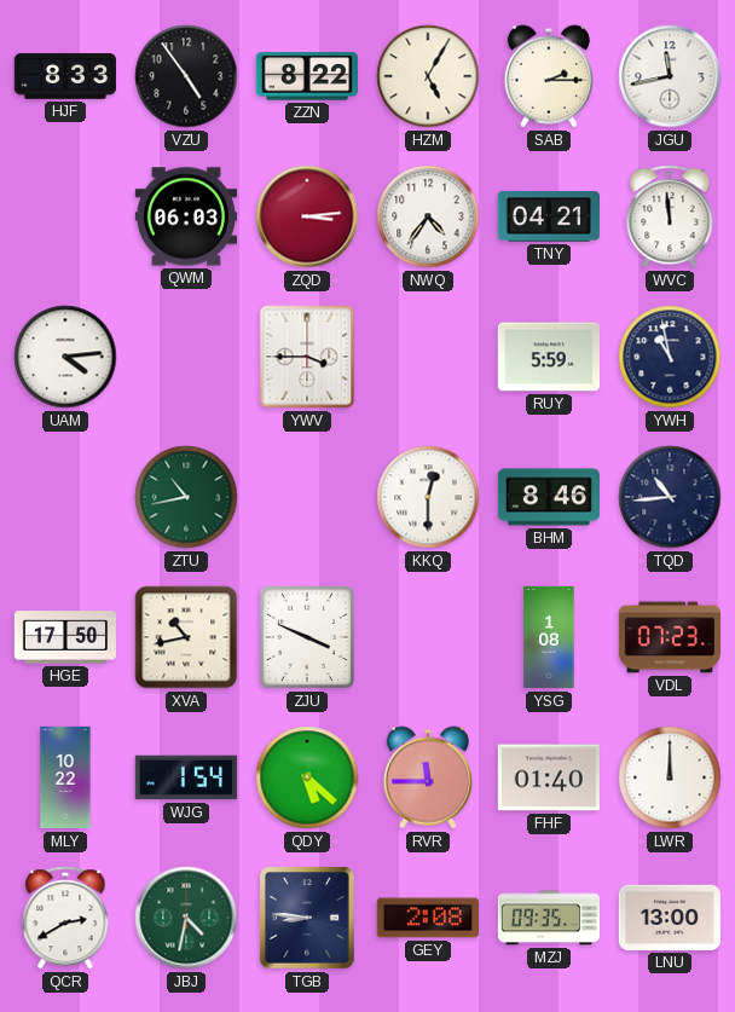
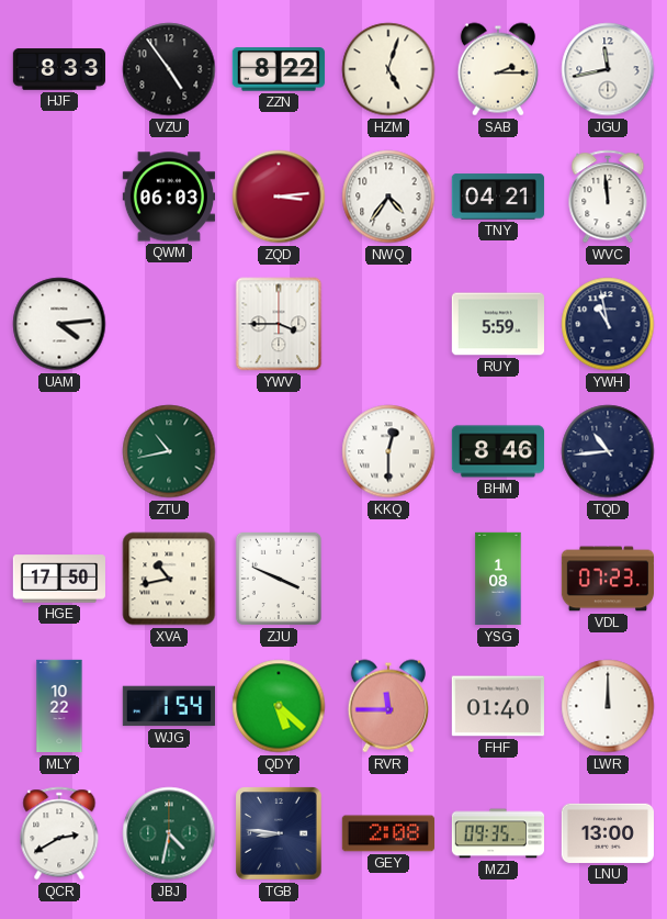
HZM: 5:05 -> 5:03
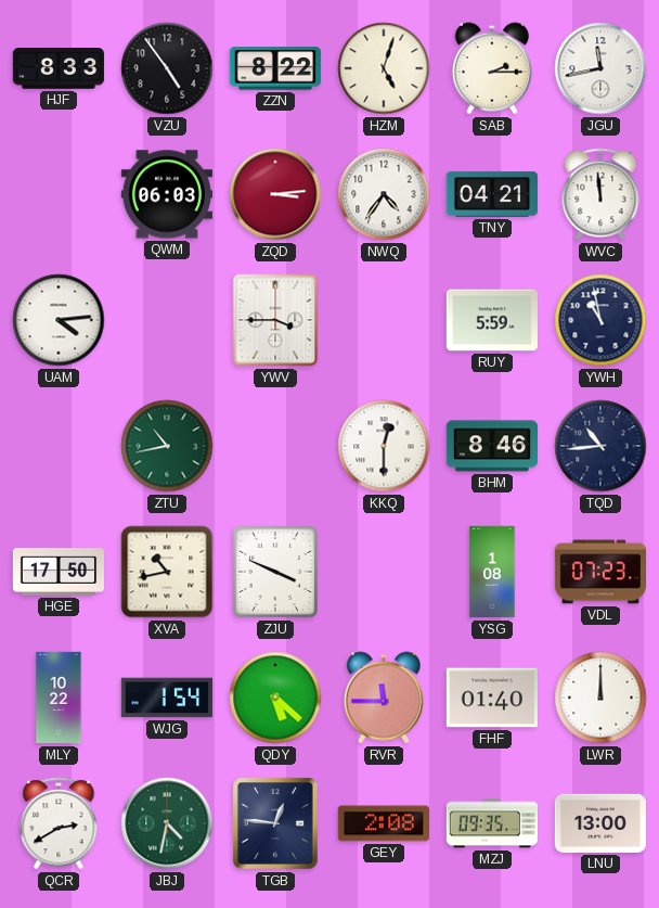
TGB: 8:46 -> 12:46
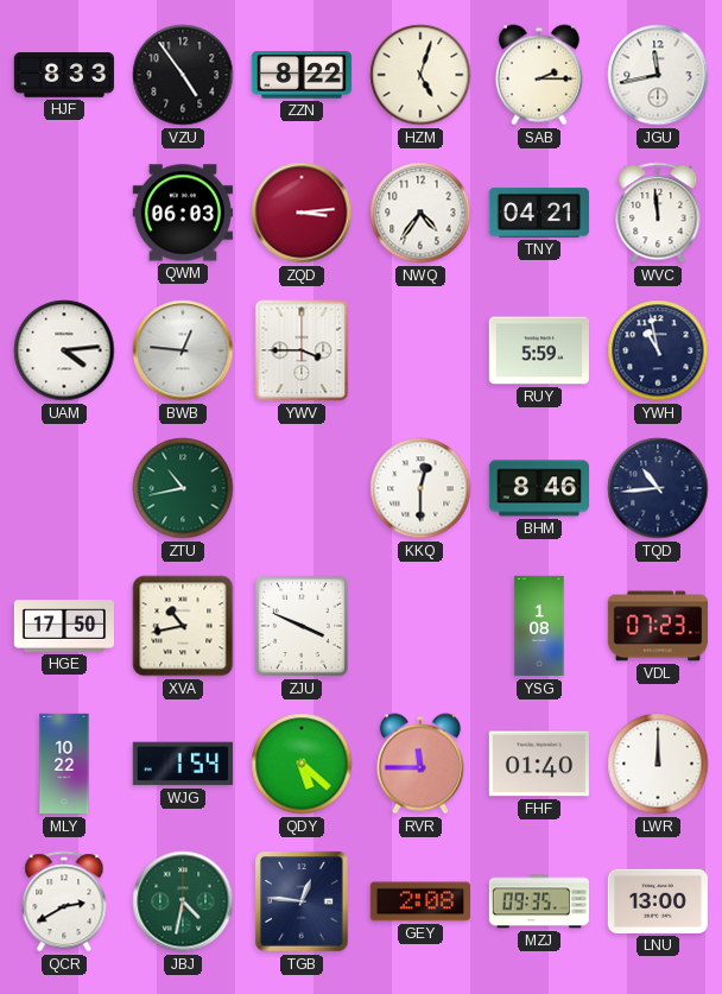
BWB: none -> 12:46
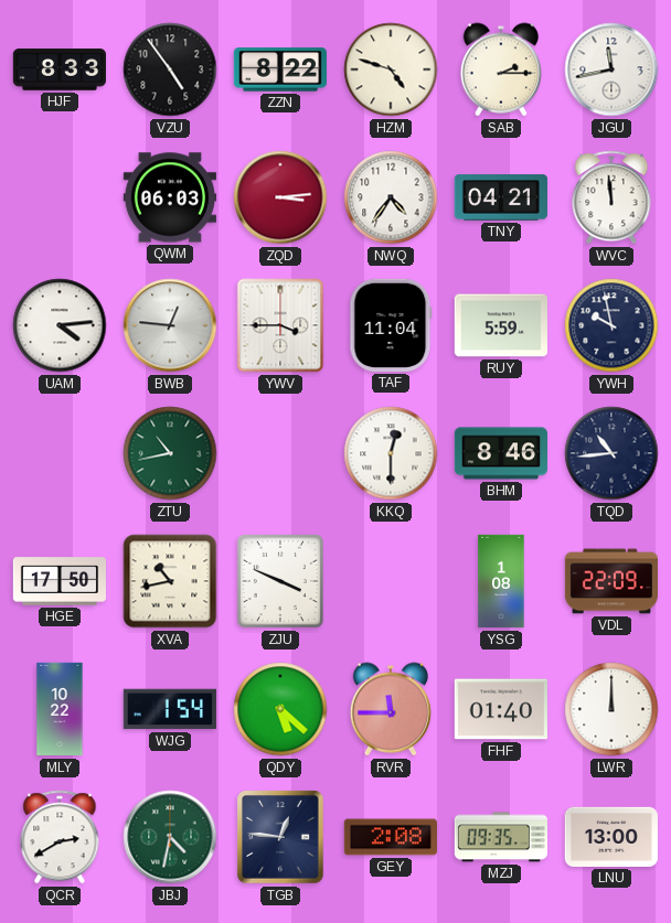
HZM: 5:03 -> 4:48
TAF: none -> 11:04
YWH: 10:58 -> 9:58
VDL: 07:23 -> 22:09
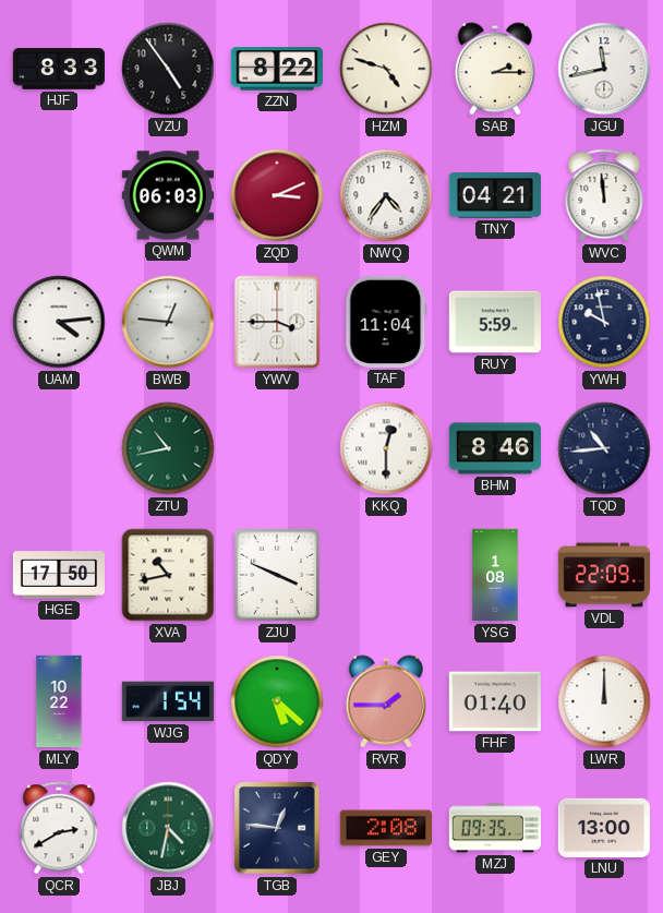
ZQD: 3:14 -> 3:11
RVR: 11:45 -> 1:45
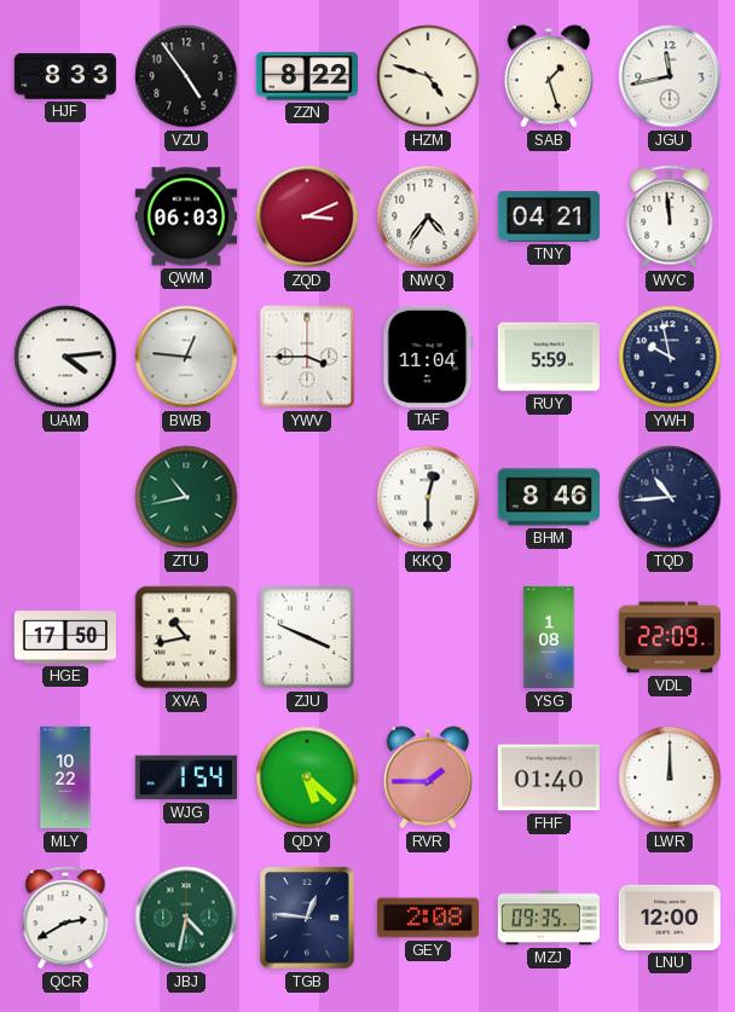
SAB: 2:15 -> 1:27
LNU: 13:00 -> 12:00
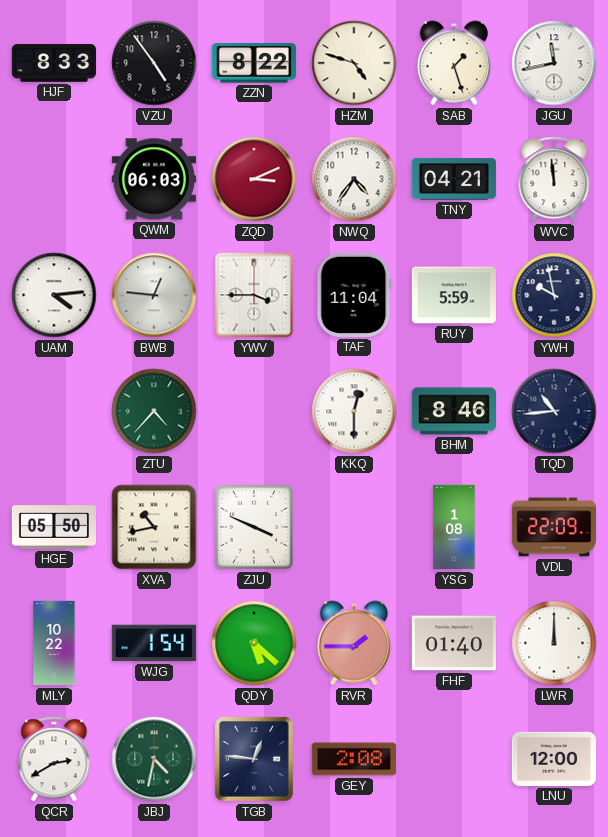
ZTU: 10:43 -> 4:37
HGE: 17:50 -> 05:50
MZJ: 09:35 -> none
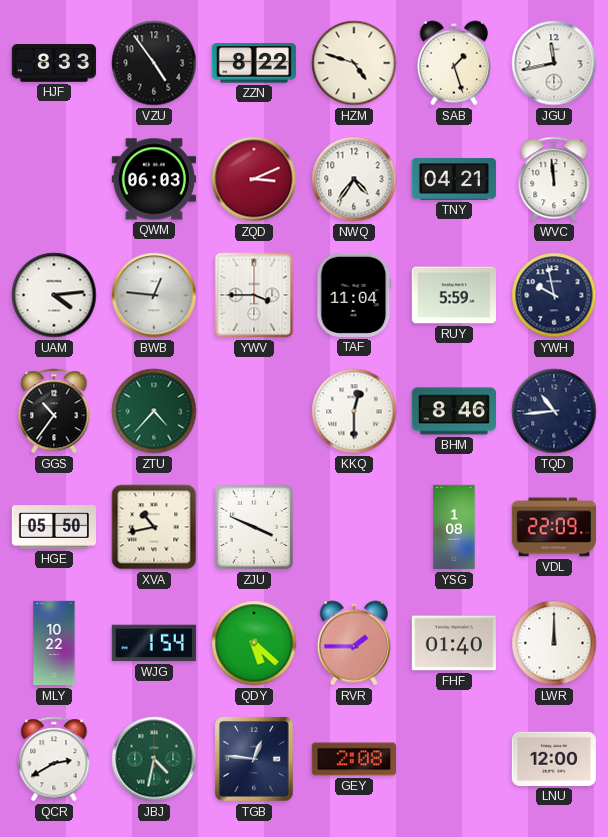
GGS: none -> 10:36
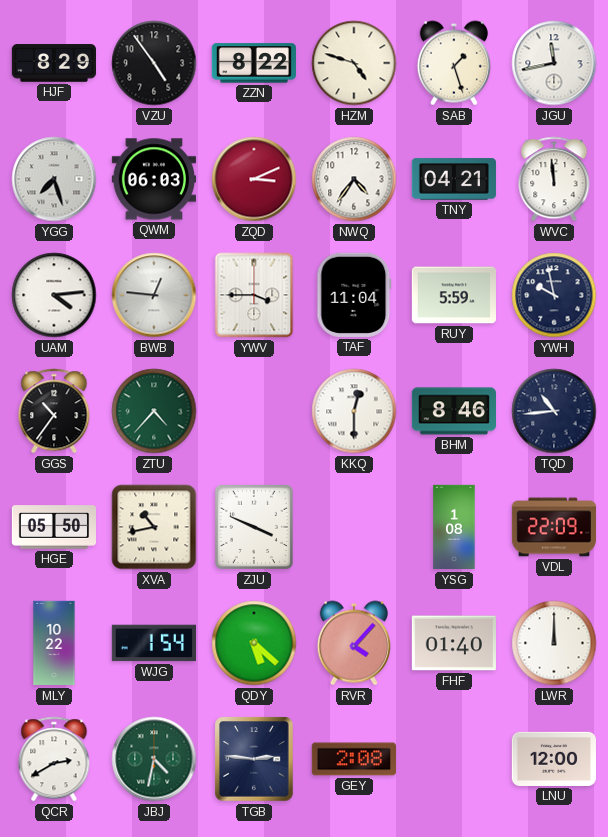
HJF: 8:33 -> 8:29
YGG: none -> 7:27
RVR: 1:45 -> 4:07
TGB: 12:46 -> 2:46
